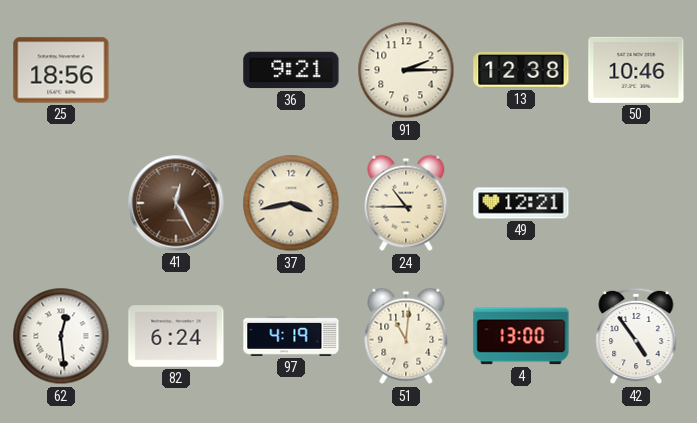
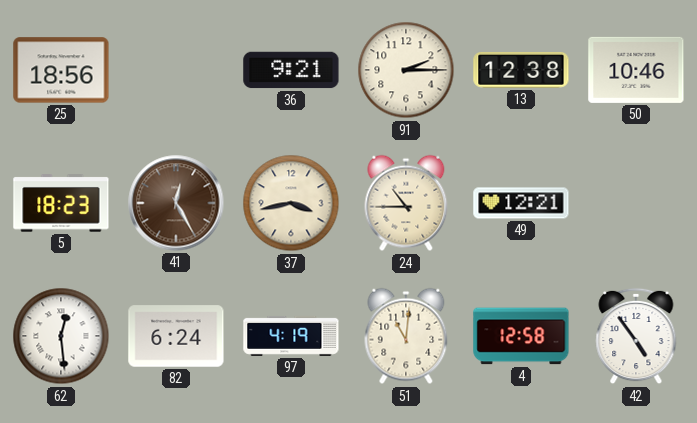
5: none -> 18:23
4: 13:00 -> 12:58
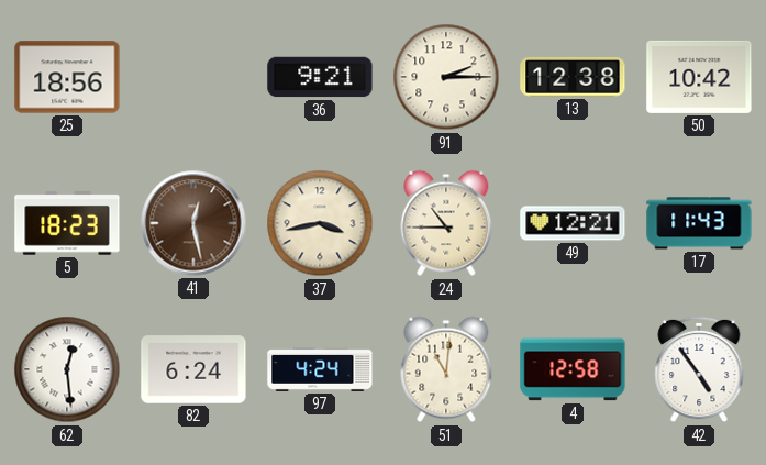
50: 10:46 -> 10:42
41: 12:25 -> 12:28
17: none -> 11:43
97: 4:19 -> 4:24
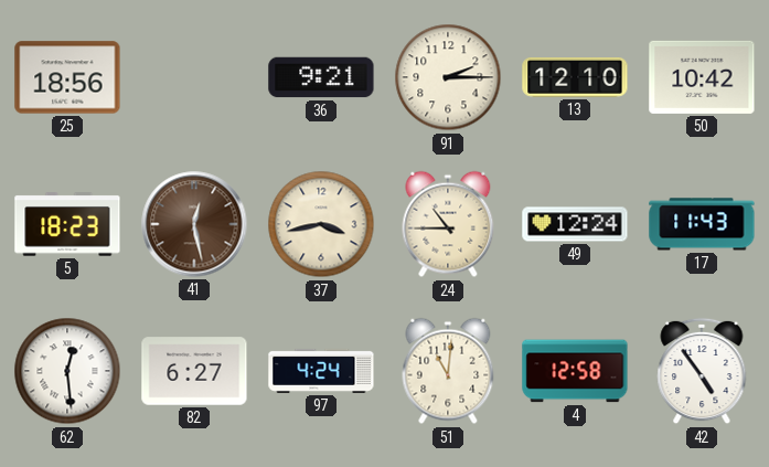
13: 12:38 -> 12:10
49: 12:21 -> 12:24
82: 6:24 -> 6:27
